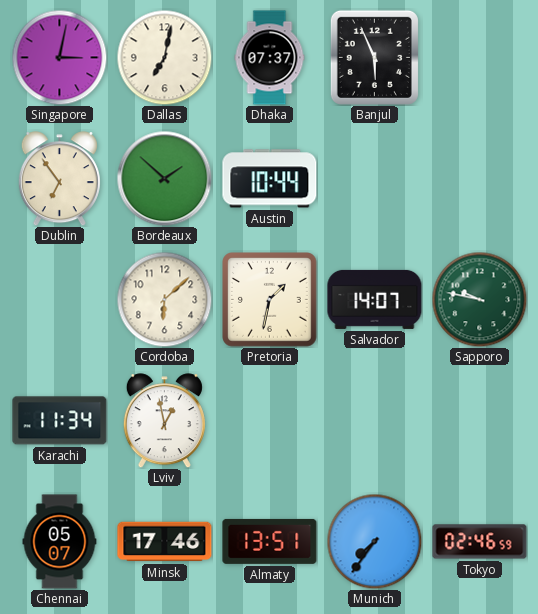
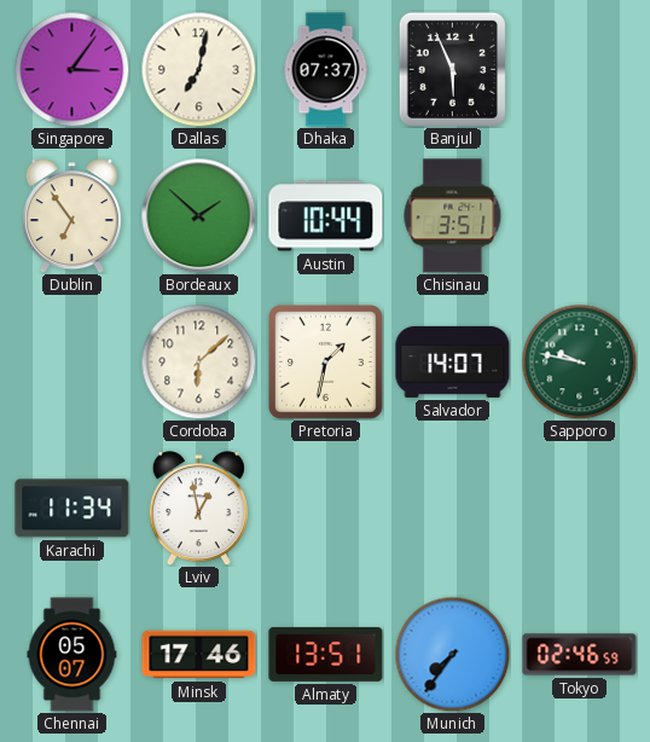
Singapore: 3:02 -> 3:06
Chisinau: none -> 3:51
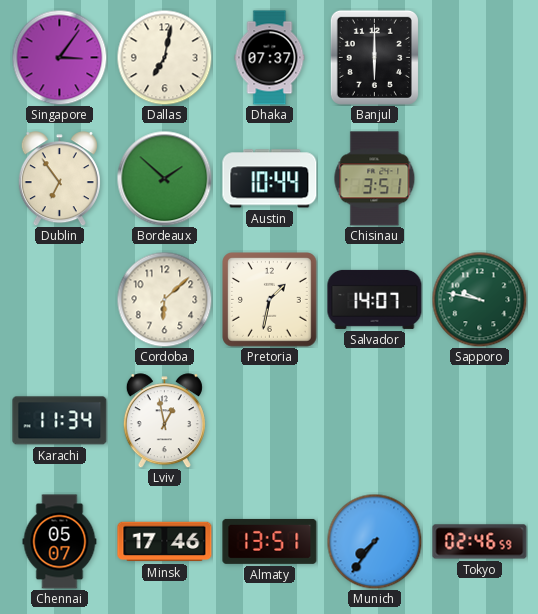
Banjul: 5:56 -> 6:00
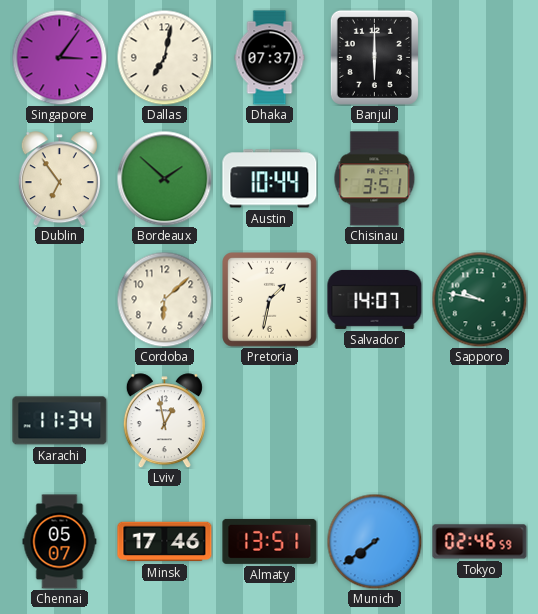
Munich: 7:36 -> 7:39
